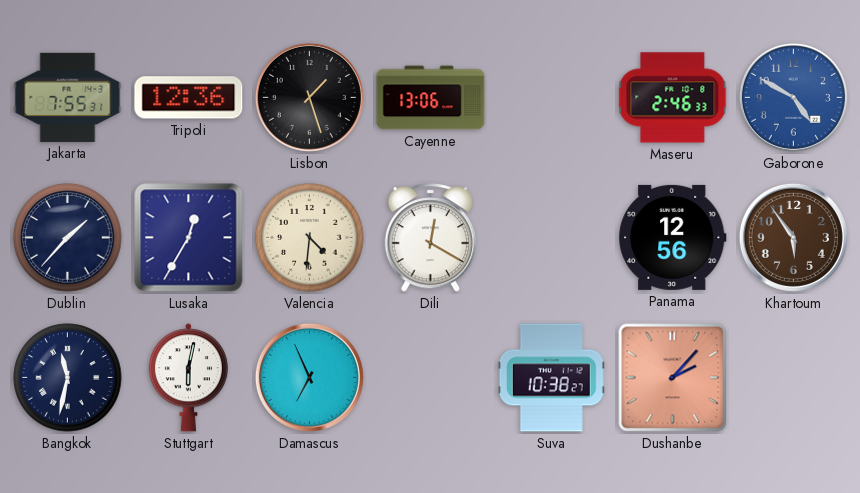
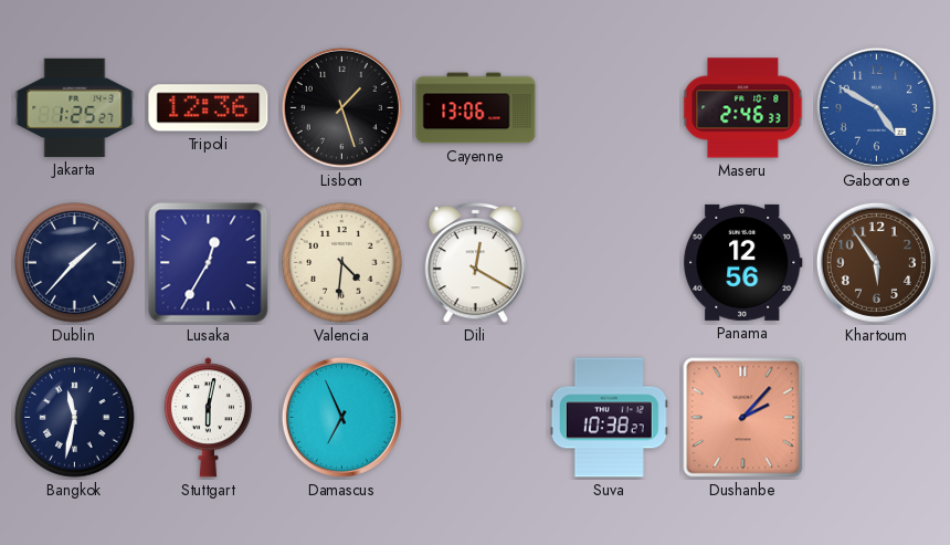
Jakarta: 7:55 -> 1:25
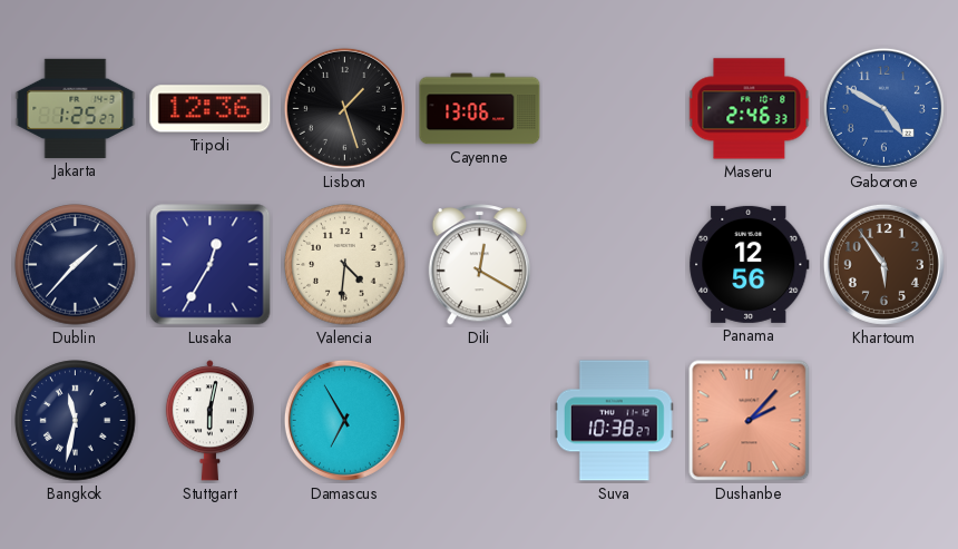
Damascus: 6:56 -> 6:55
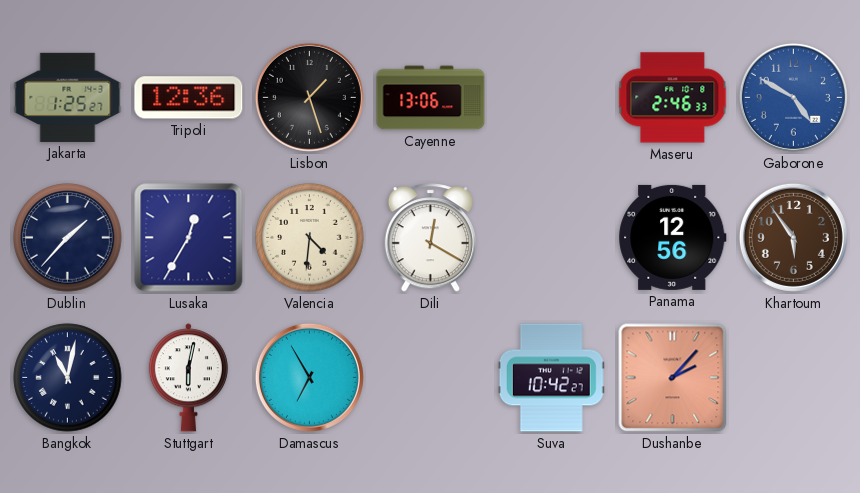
Bangkok: 11:32 -> 11:02
Suva: 10:38 -> 10:42
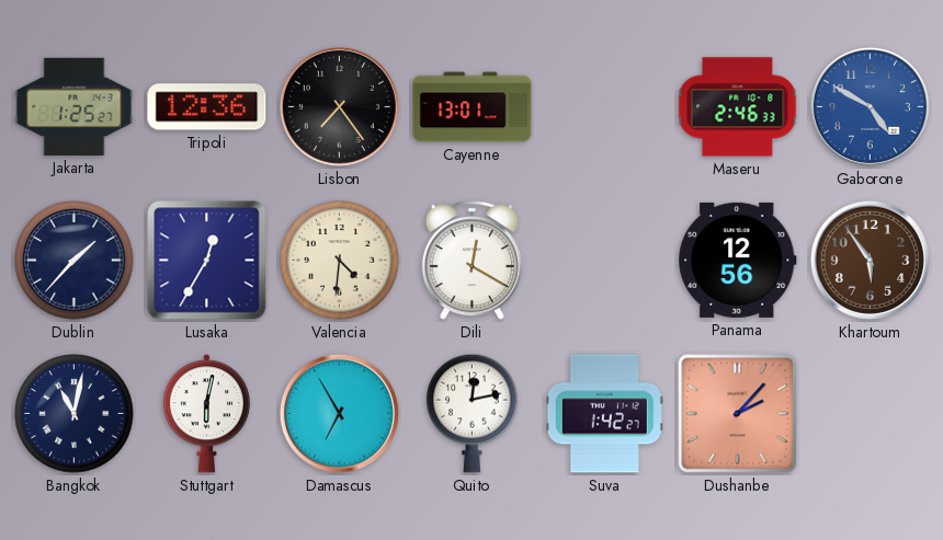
Lisbon: 1:27 -> 7:24
Cayenne: 13:06 -> 13:01
Quito: none -> 12:13
Suva: 10:42 -> 1:42
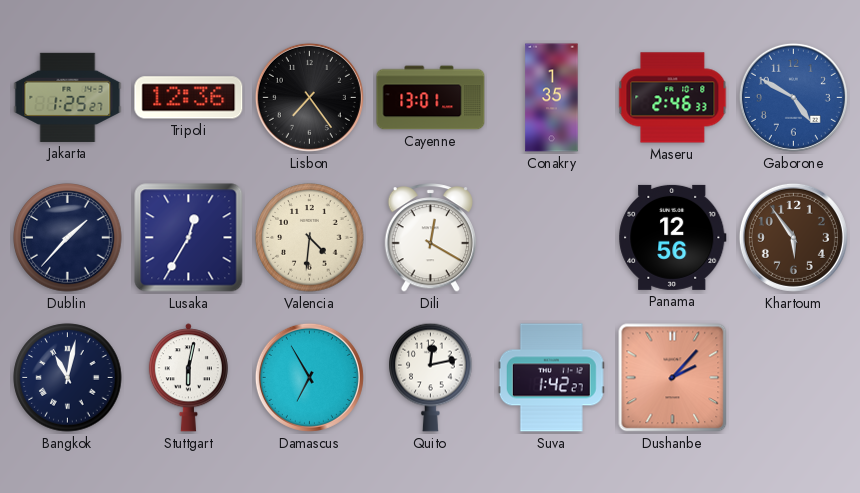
Conakry: none -> 1:35
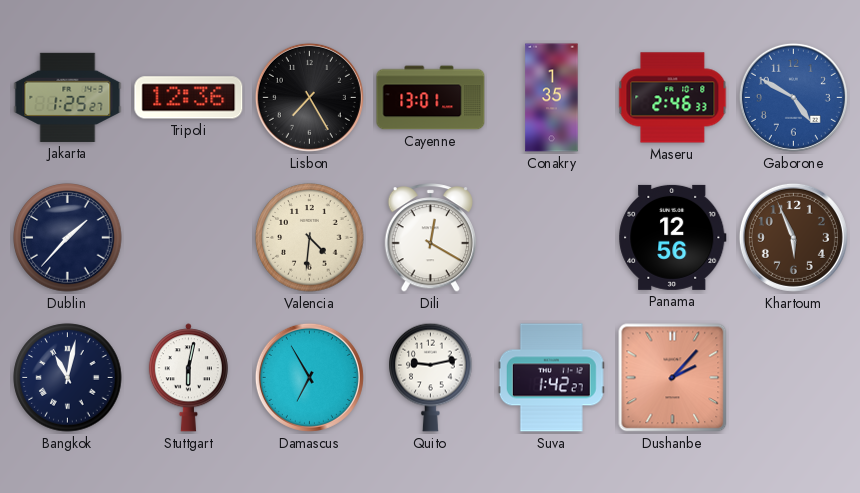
Lisbon: 7:24 -> 7:25
Lusaka: 12:35 -> none
Khartoum: 5:54 -> 5:56
Quito: 12:13 -> 9:13
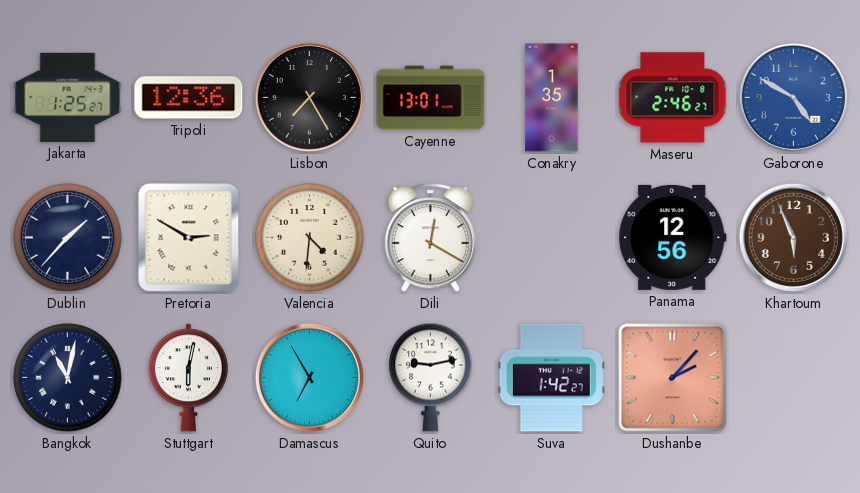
Maseru: 2:46:33 -> 2:46:27
Pretoria: none -> 2:50
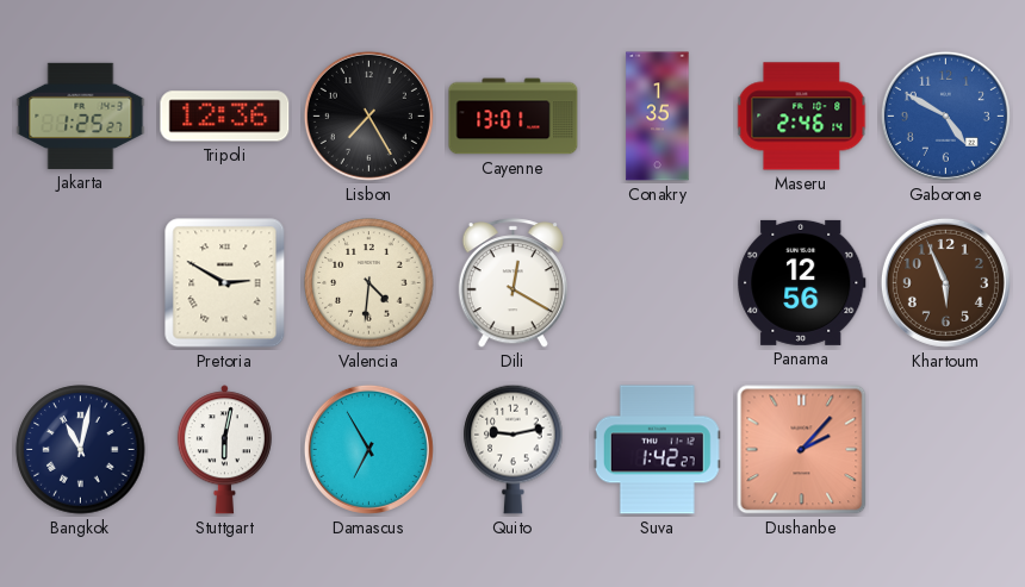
Maseru: 2:46:27 -> 2:46:14
Dublin: 1:37 -> none
